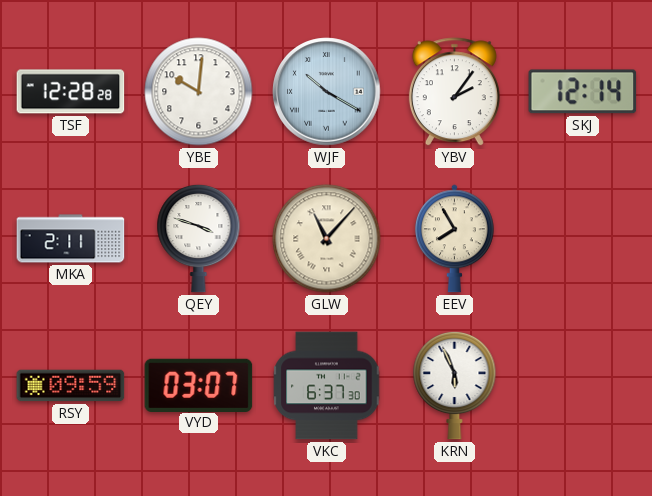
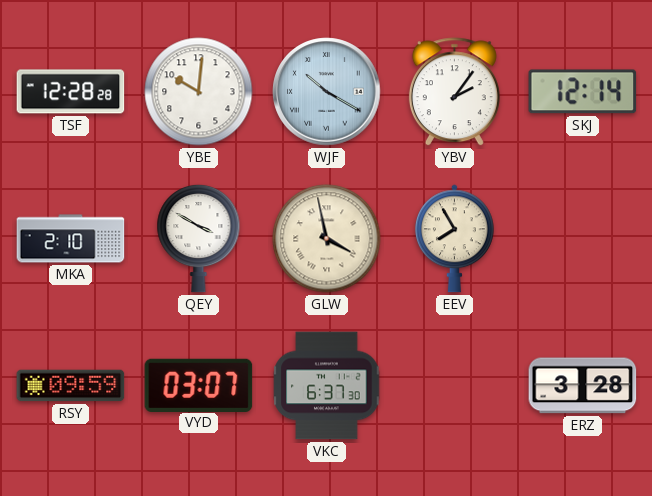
MKA: 2:11 -> 2:10
QEY: 3:48 -> 3:50
GLW: 11:07 -> 3:58
KRN: 5:56 -> none
ERZ: none -> 3:28
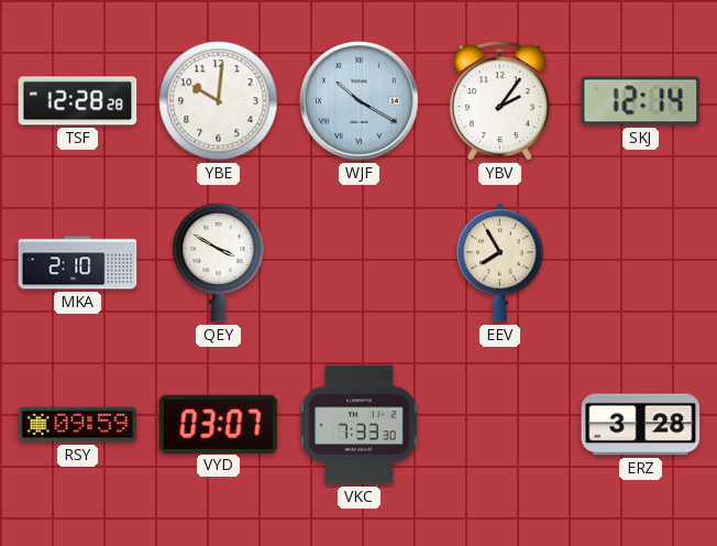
GLW: 3:58 -> none
VKC: 6:37 -> 7:33
